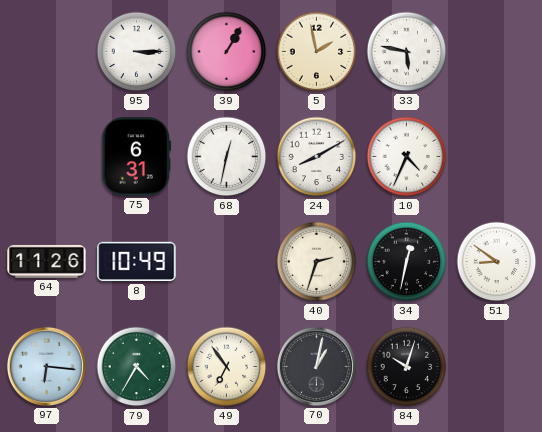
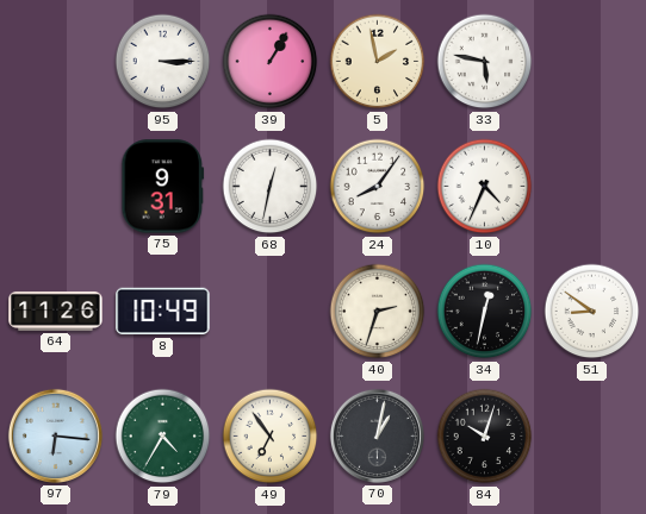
75: 6:31 -> 9:31
24: 8:10 -> 8:06
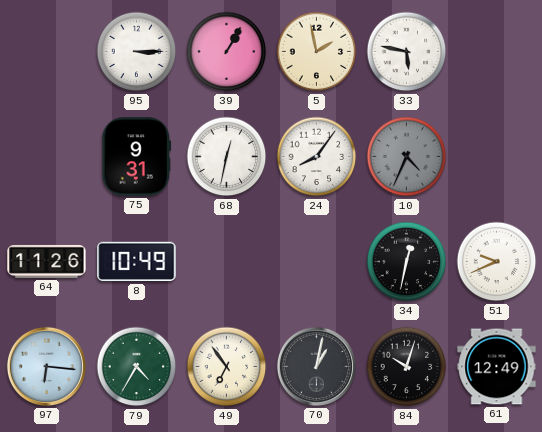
10 dial: white -> grey
40: 2:33 -> none
51: 8:51 -> 9:41
61: none -> 12:49
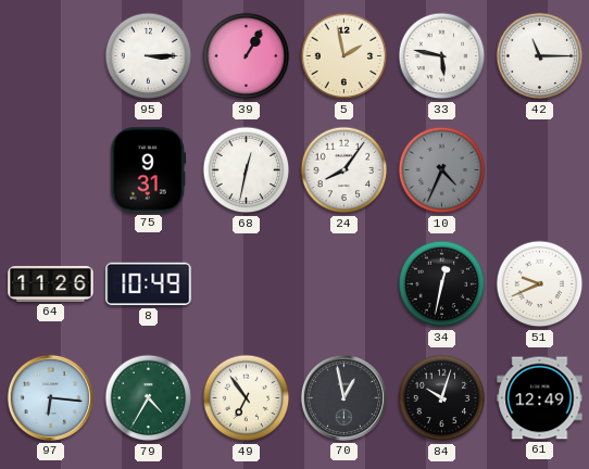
42: none -> 11:15
70: 1:02 -> 12:58
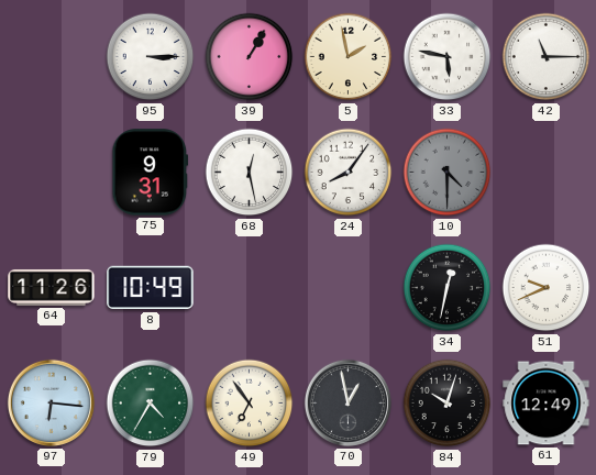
68: 12:32 -> 12:28
10: 4:34 -> 4:30
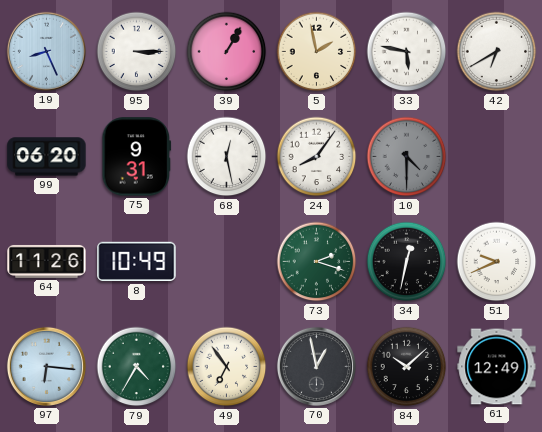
19: none -> 8:26
42: 11:15 -> 6:40
99: none -> 06:20
73: none -> 2:18
84: 10:03 -> 10:08
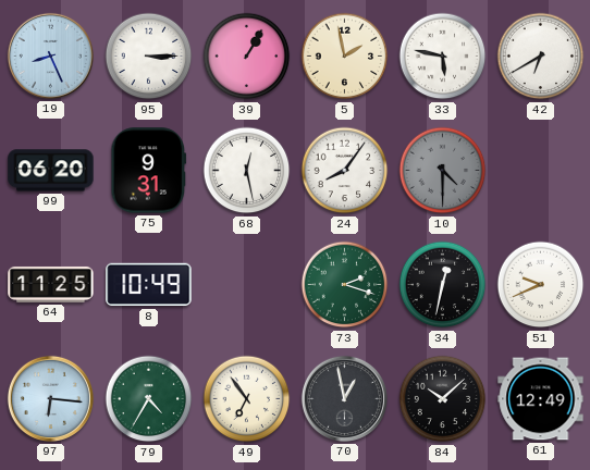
64: 11:26 -> 11:25
